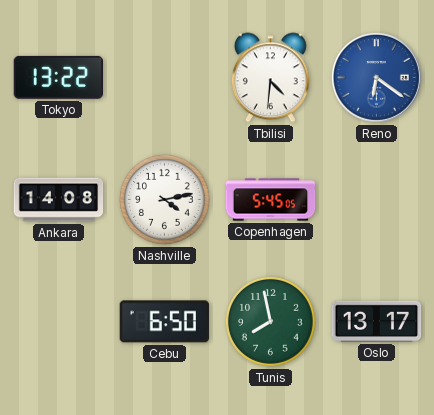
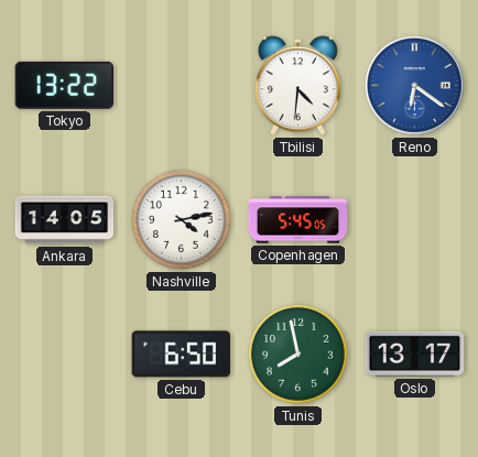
Ankara: 14:08 -> 14:05
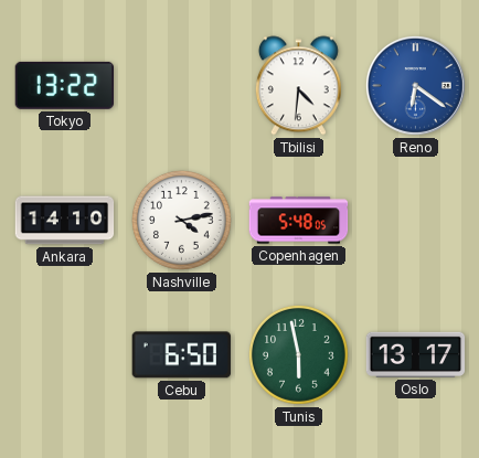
Ankara: 14:05 -> 14:10
Copenhagen: 5:45 -> 5:48
Tunis: 7:58 -> 5:58
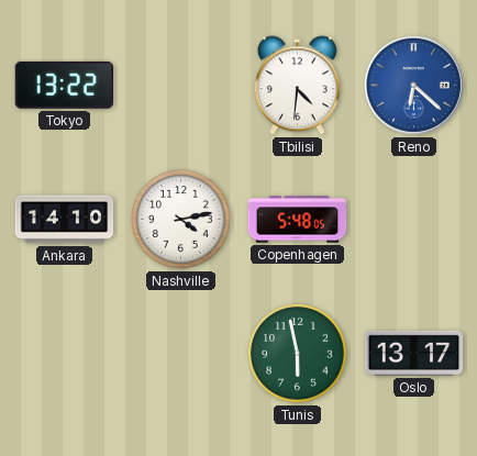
Reno: 6:21 -> 6:22
Cebu: 6:50 -> none
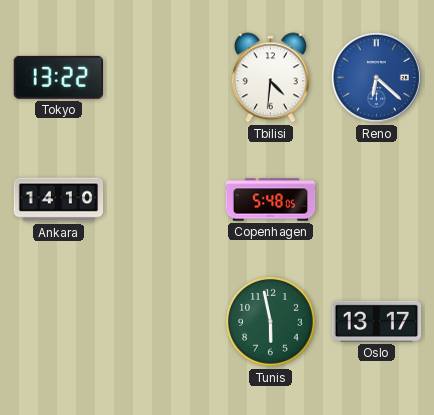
Nashville: 4:13 -> none
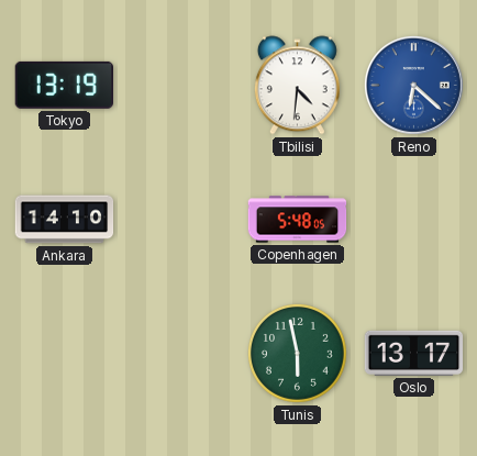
Tokyo: 13:22 -> 13:19
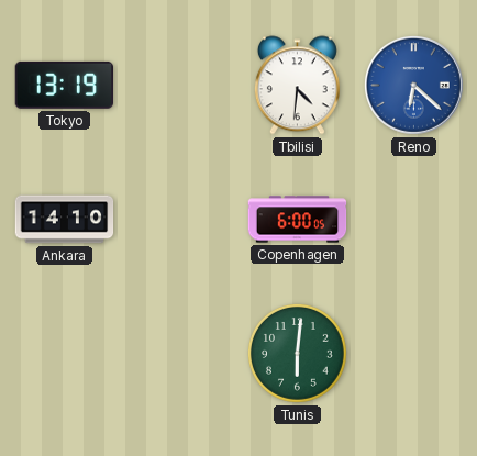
Copenhagen: 5:48 -> 6:00
Tunis: 5:58 -> 6:01
Oslo: 13:17 -> none
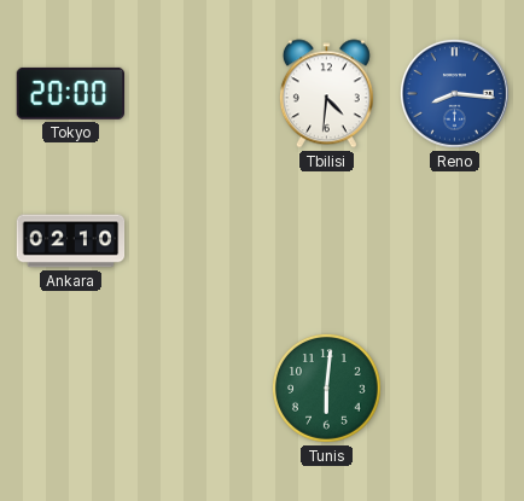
Tokyo: 13:19 -> 20:00
Reno: 6:22 -> 8:16
Ankara: 14:10 -> 02:10
Copenhagen: 6:00 -> none
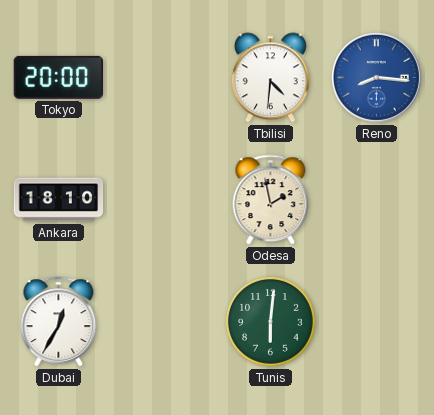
Ankara: 02:10 -> 18:10
Odesa: none -> 1:58
Dubai: none -> 12:35
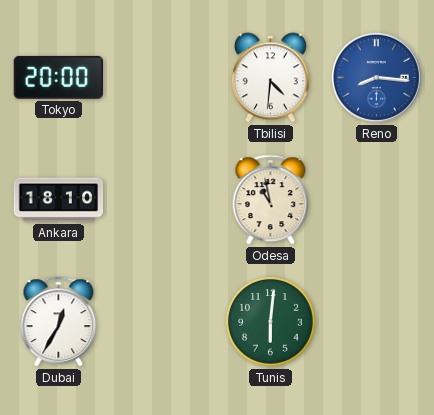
Odesa: 1:58 -> 10:58
